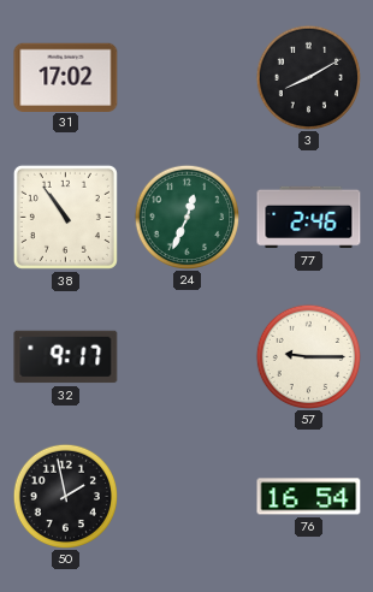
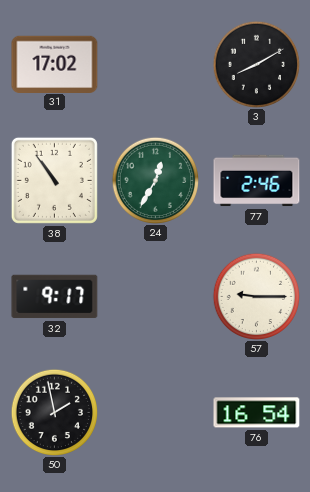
24: 12:34 -> 12:35
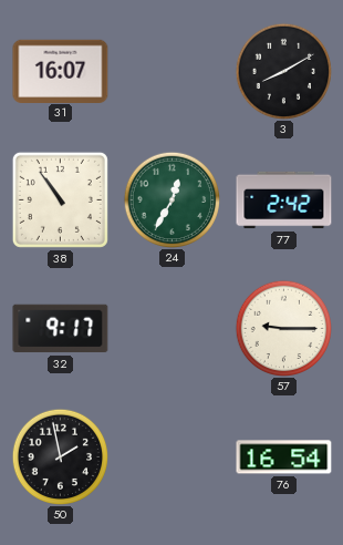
31: 17:02 -> 16:07
77: 2:46 -> 2:42
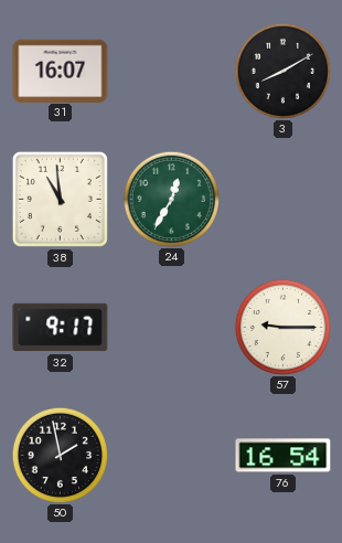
38: 10:54 -> 10:59
77: 2:42 -> none
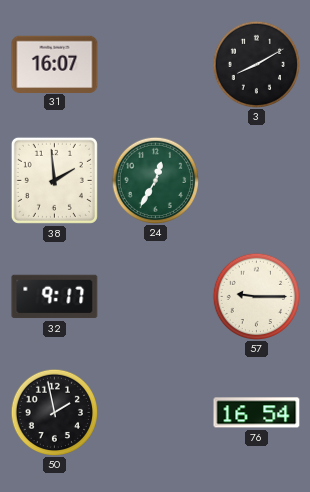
38: 10:59 -> 1:59
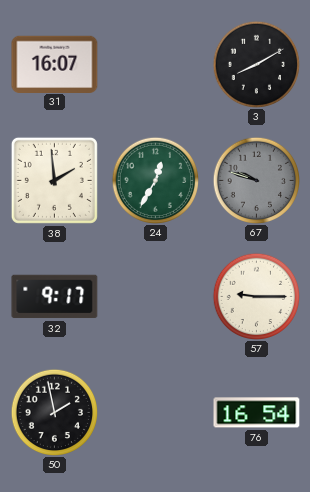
67: none -> 9:48
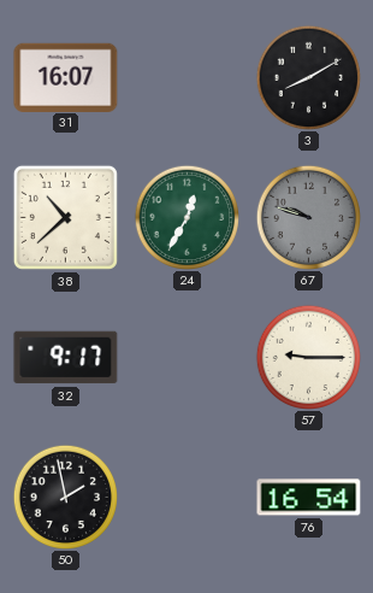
38: 1:59 -> 10:38
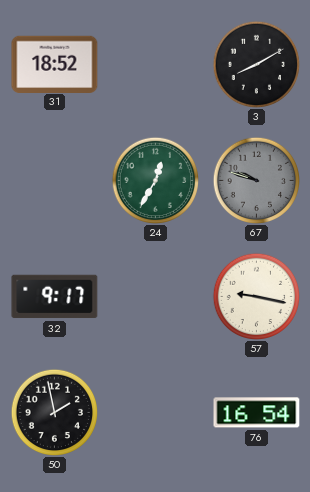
31: 16:07 -> 18:52
38: 10:38 -> none
57: 9:15 -> 9:17
